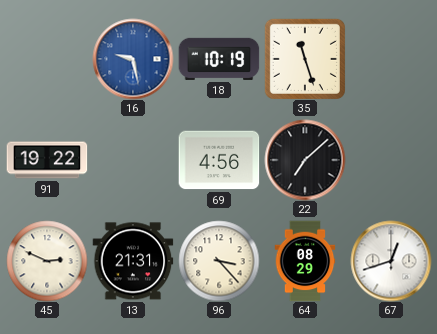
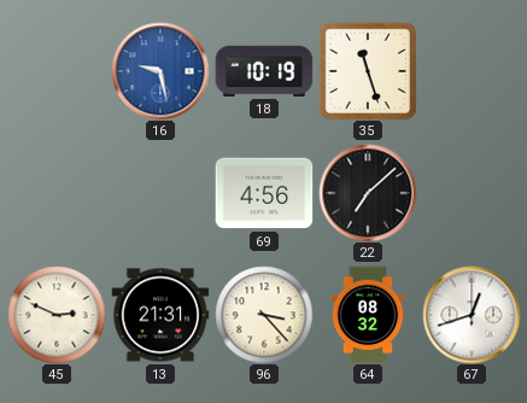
91: 19:22 -> none
64: 08:29 -> 08:32
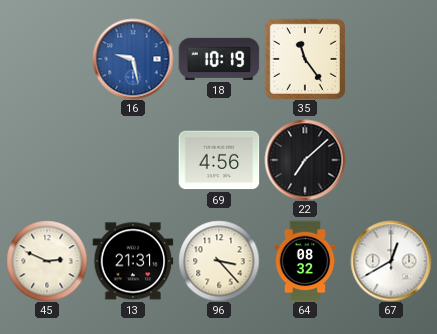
35: 11:27 -> 11:24
67: 12:42 -> 12:40
